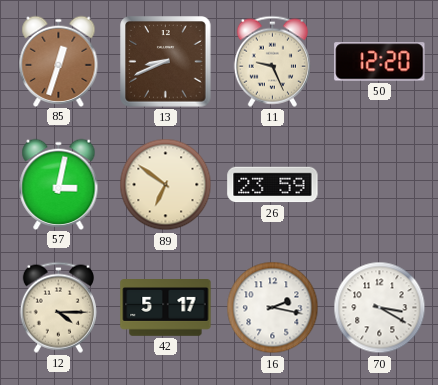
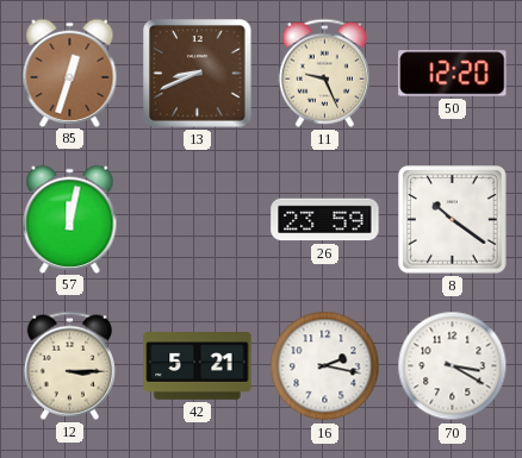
57: 3:02 -> 12:02
89: 6:51 -> none
8: none -> 10:21
12: 4:15 -> 3:15
42: 5:17 -> 5:21
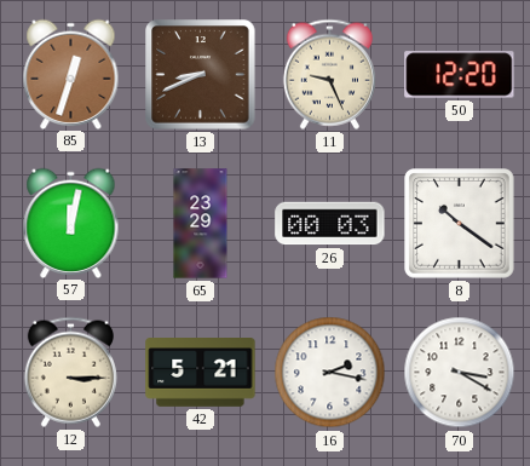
65: none -> 23:29
26: 23:59 -> 00:03
